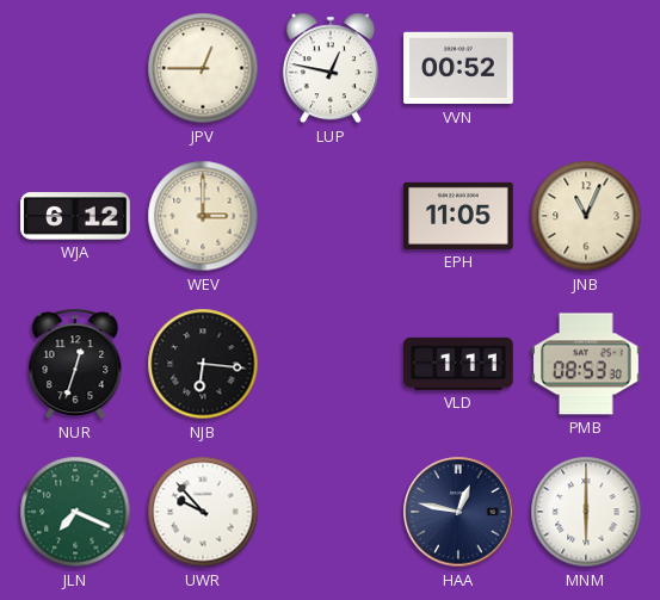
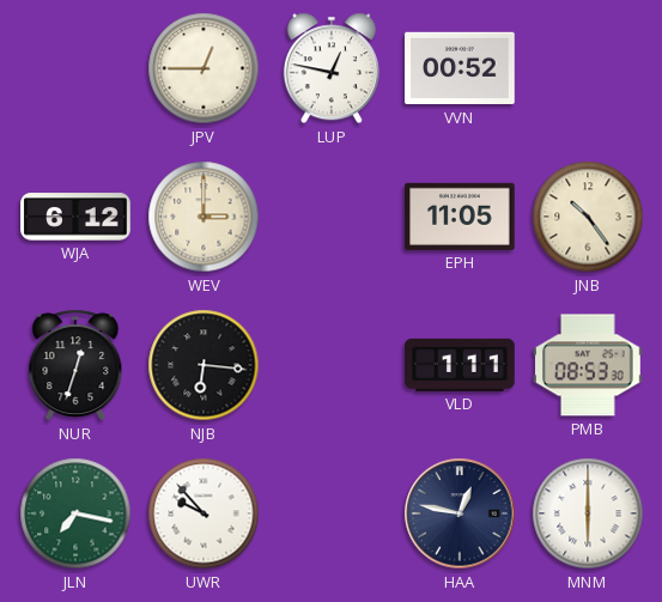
JNB: 11:04 -> 10:24
JLN: 7:19 -> 7:17
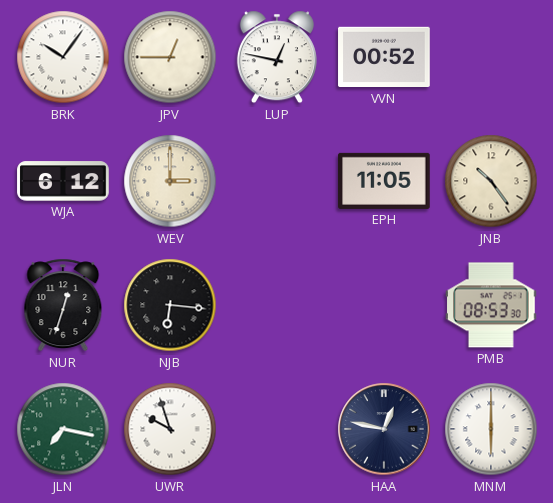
BRK: none -> 10:06
VLD: 1:11 -> none
UWR: 9:53 -> 9:57
